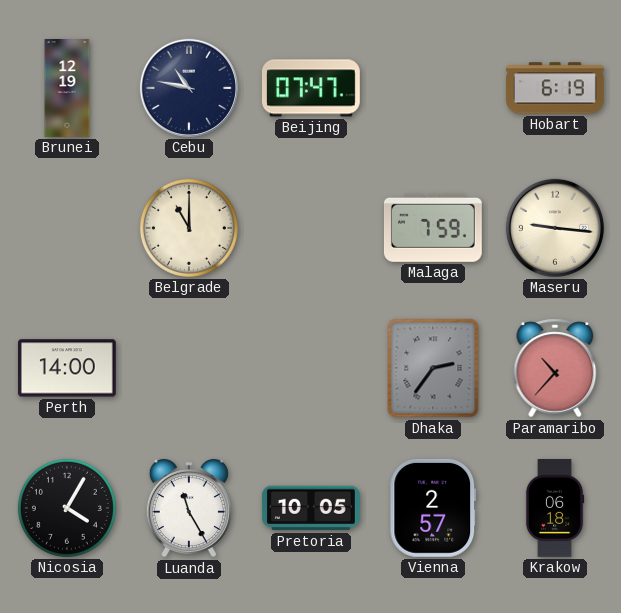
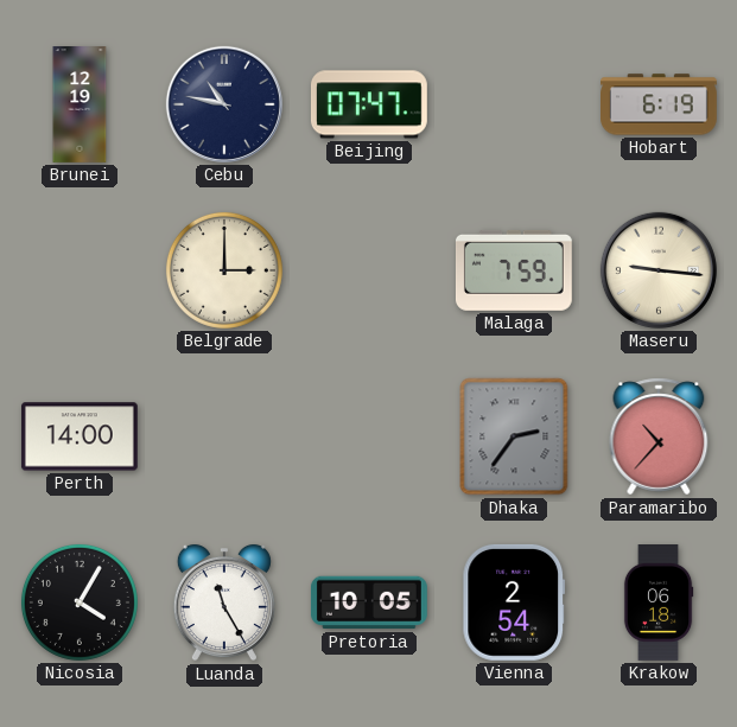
Belgrade: 11:00 -> 3:00
Vienna: 2:57 -> 2:54
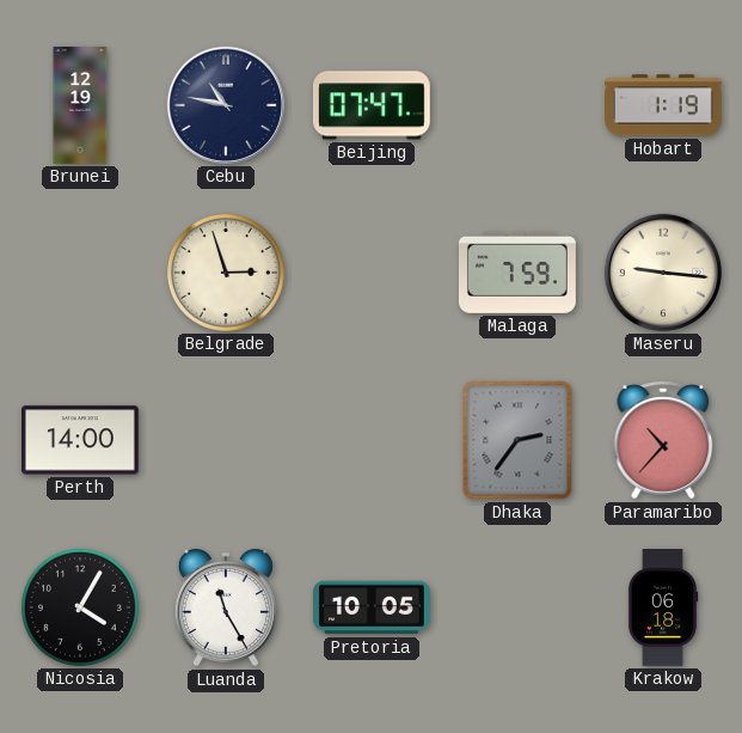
Hobart: 6:19 -> 1:19
Belgrade: 3:00 -> 2:57
Vienna: 2:54 -> none
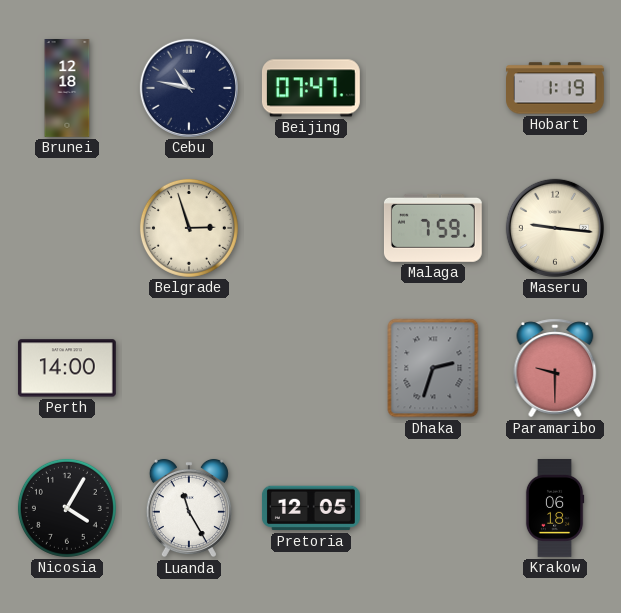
Brunei: 12:19 -> 12:18
Dhaka: 2:36 -> 2:33
Paramaribo: 10:37 -> 9:30
Pretoria: 10:05 -> 12:05
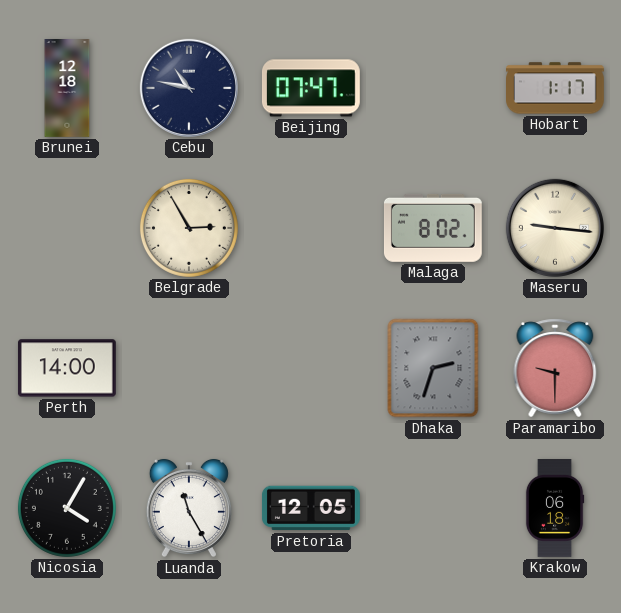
Hobart: 1:19 -> 1:17
Belgrade: 2:57 -> 2:55
Malaga: 7:59 -> 8:02
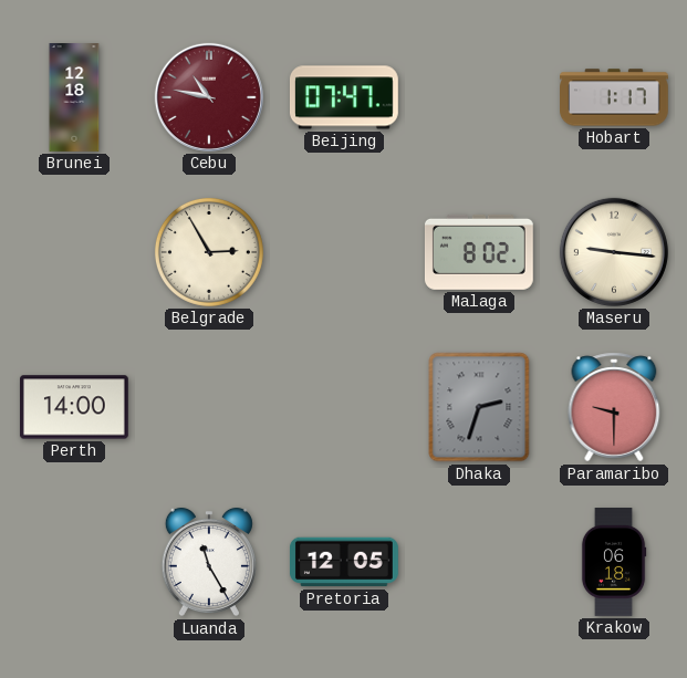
Cebu dial: navy -> burgundy
Nicosia: 4:05 -> none
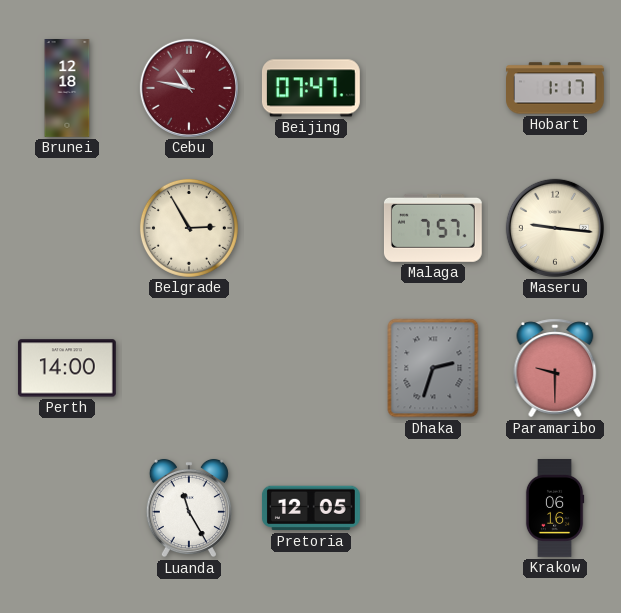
Malaga: 8:02 -> 7:57
Krakow: 06:18 -> 06:16
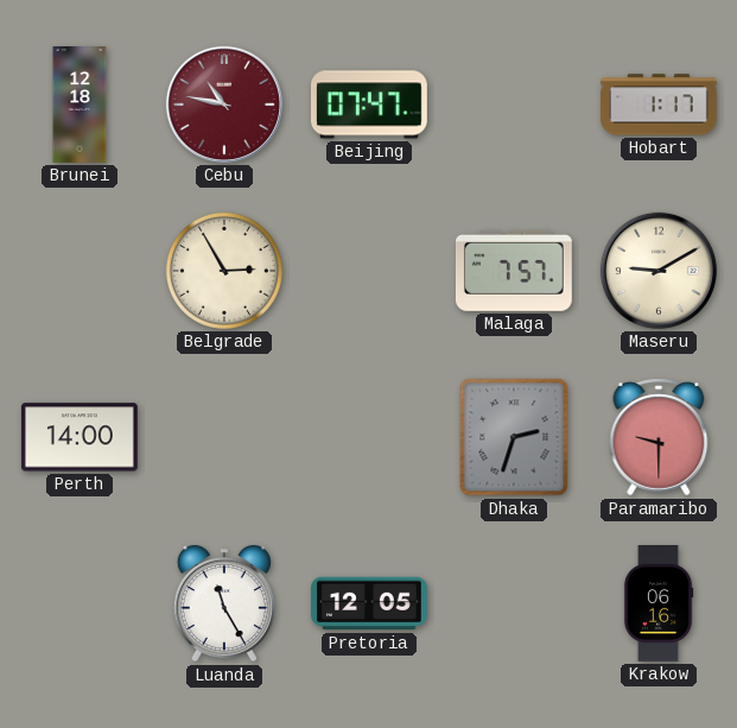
Maseru: 9:16 -> 9:10
